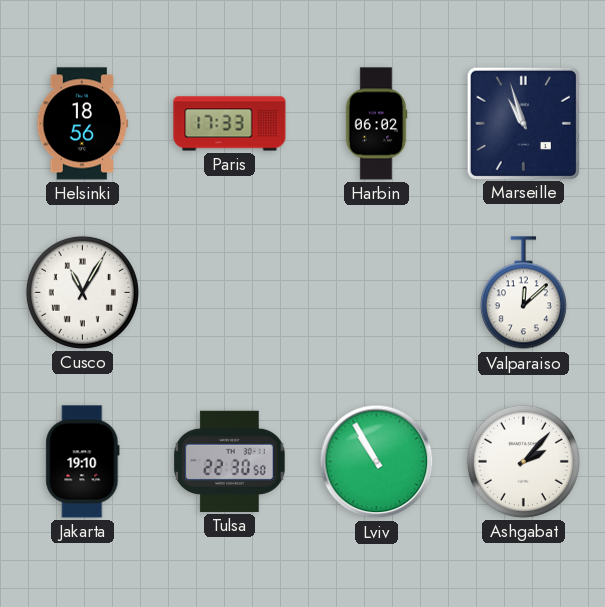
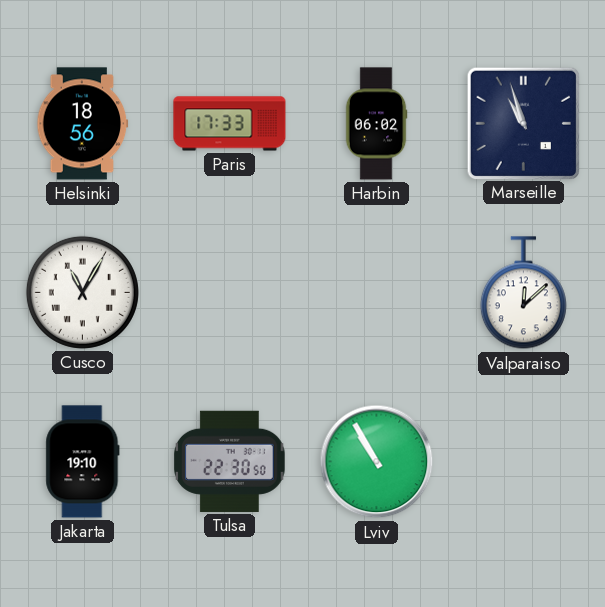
Ashgabat: 2:07 -> none
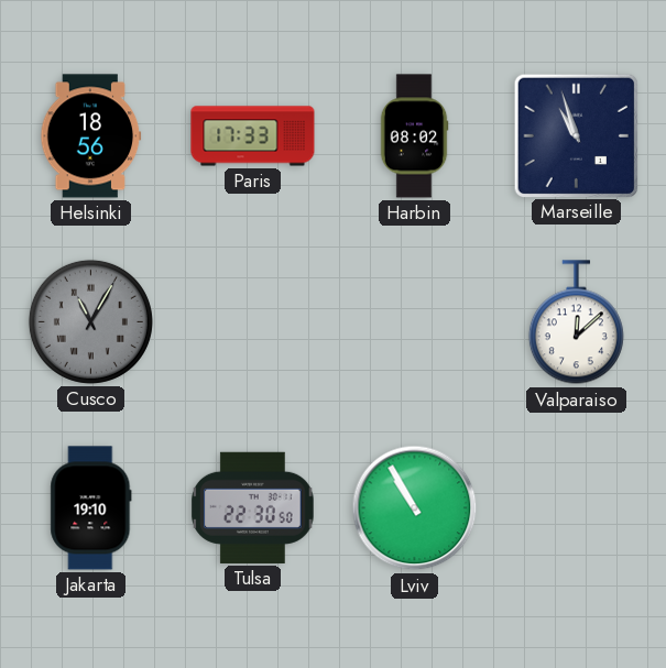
Harbin: 06:02 -> 08:02
Cusco dial: white -> grey
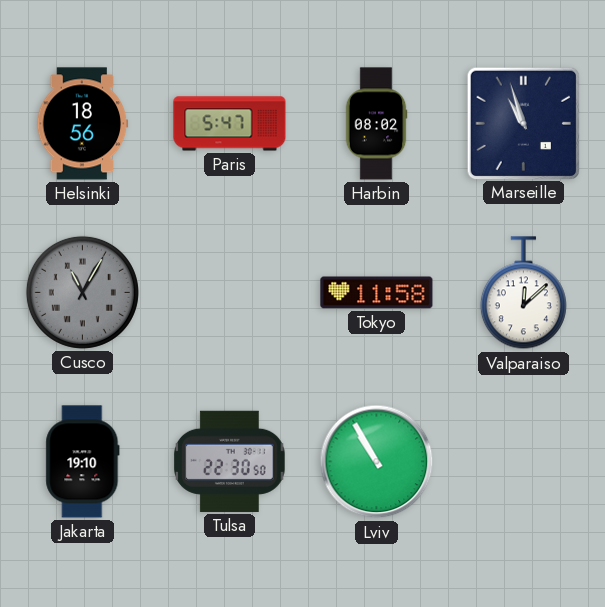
Paris: 17:33 -> 5:47
Tokyo: none -> 11:58
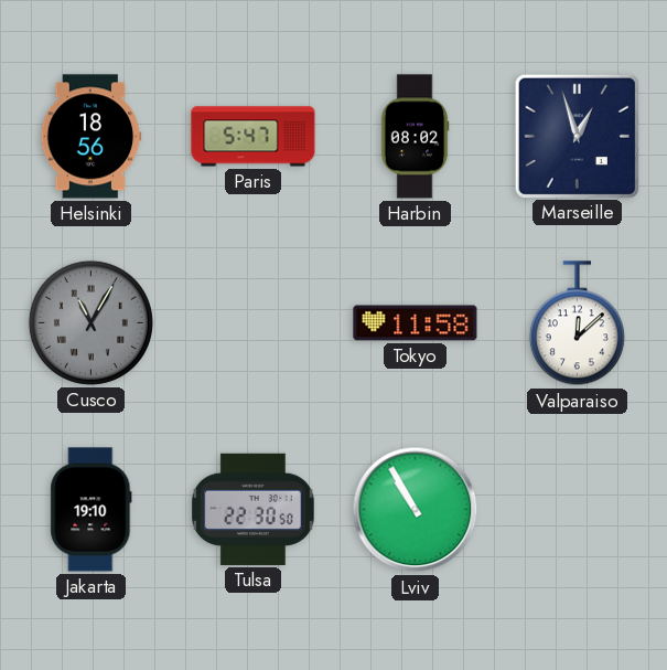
Marseille: 10:57 -> 12:57
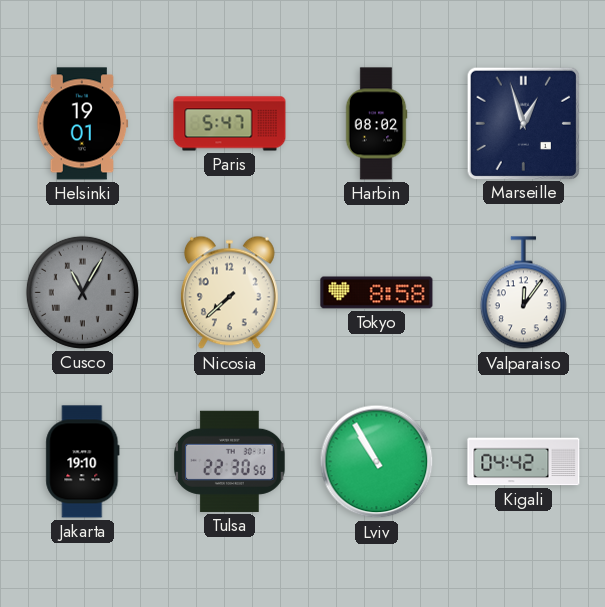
Helsinki: 18:56 -> 19:01
Nicosia: none -> 7:38
Tokyo: 11:58 -> 8:58
Valparaiso: 12:08 -> 12:06
Kigali: none -> 04:42
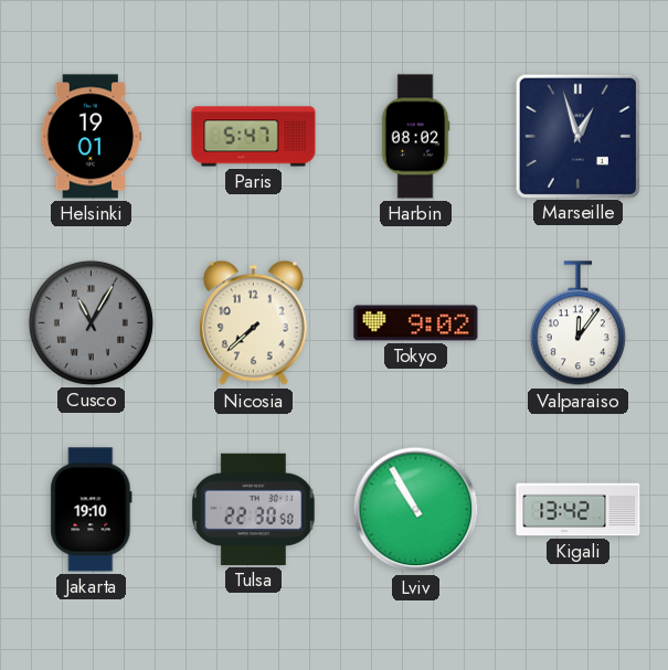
Tokyo: 8:58 -> 9:02
Kigali: 04:42 -> 13:42
